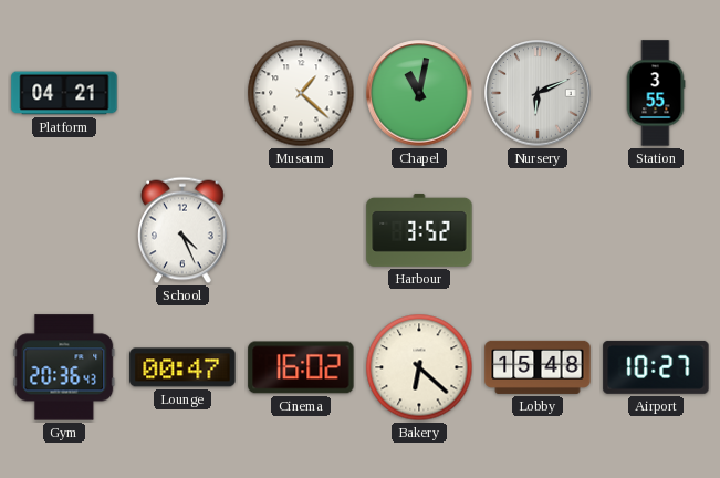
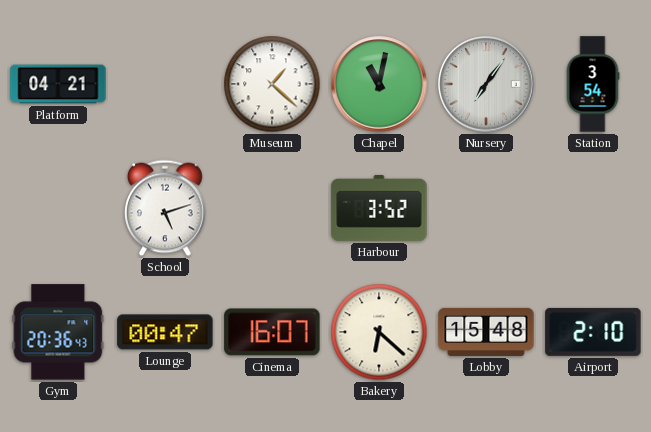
Nursery: 6:11 -> 7:06
Station: 3:55 -> 3:54
School: 4:26 -> 5:12
Cinema: 16:02 -> 16:07
Airport: 10:27 -> 2:10
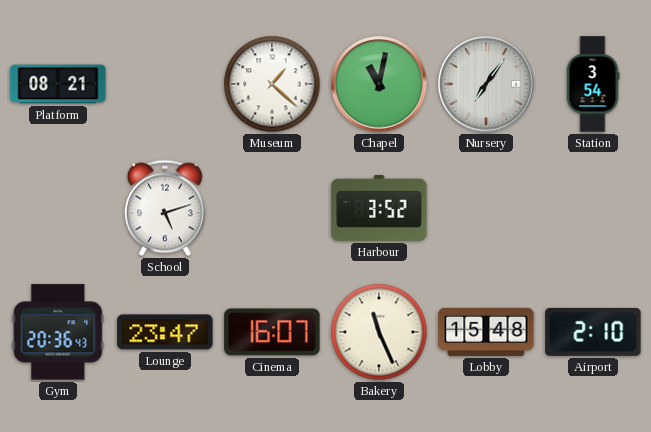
Platform: 04:21 -> 08:21
Lounge: 00:47 -> 23:47
Bakery: 6:22 -> 11:26
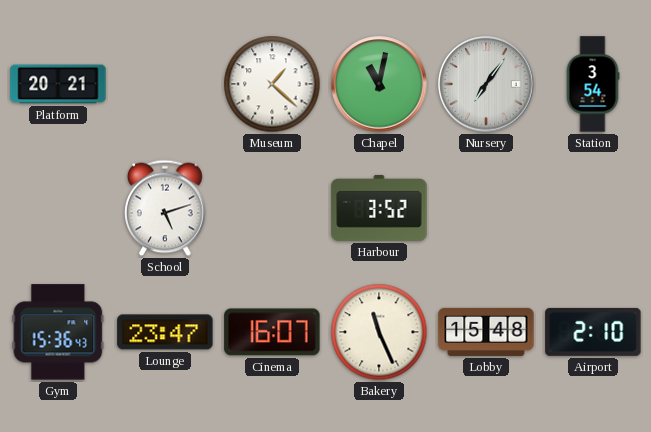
Platform: 08:21 -> 20:21
Gym: 20:36 -> 15:36
